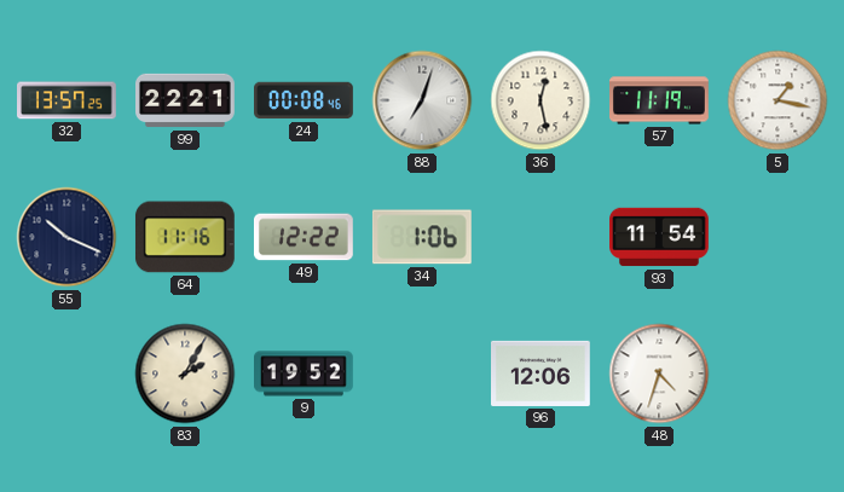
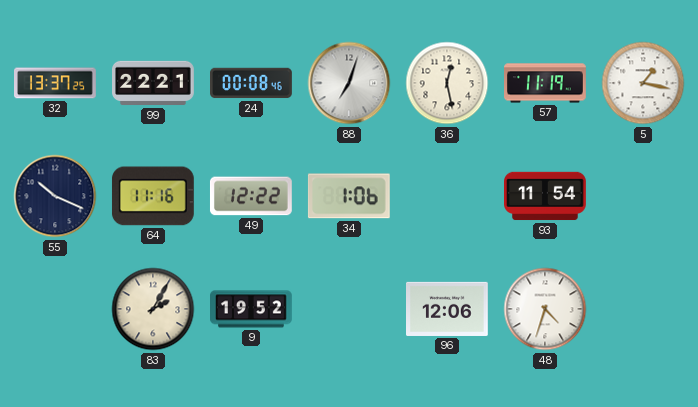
32: 13:57 -> 13:37
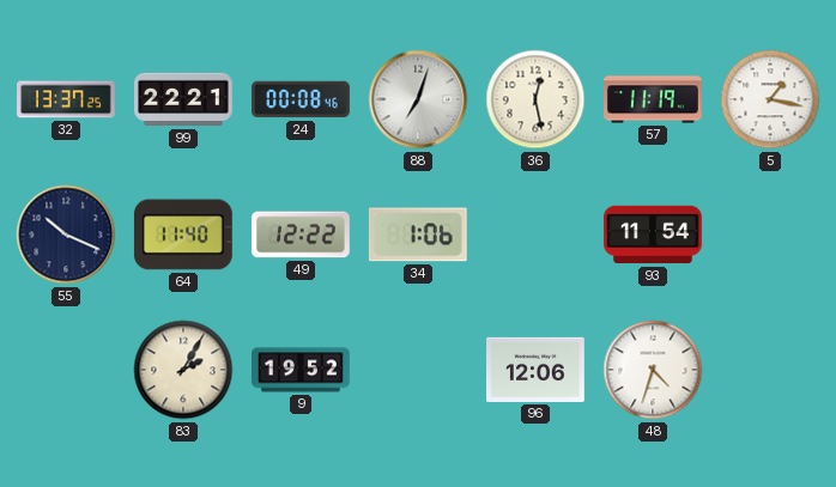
64: 11:16 -> 11:40
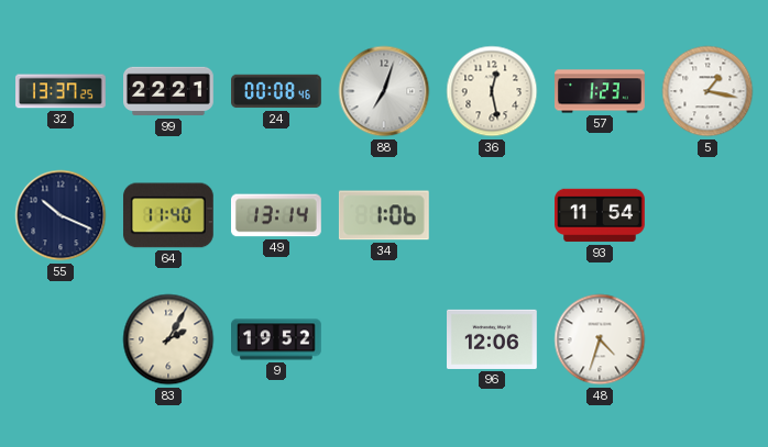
57: 11:19 -> 1:23
49: 12:22 -> 13:14
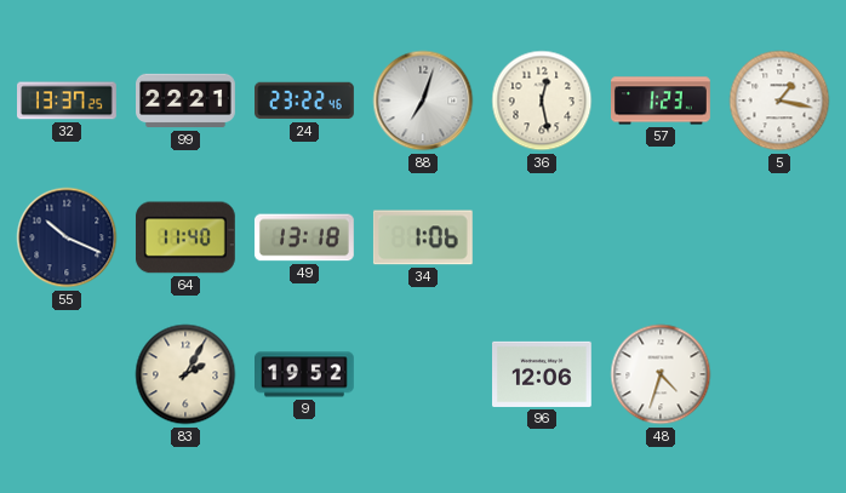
24: 00:08 -> 23:22
49: 13:14 -> 13:18
93: 11:54 -> none
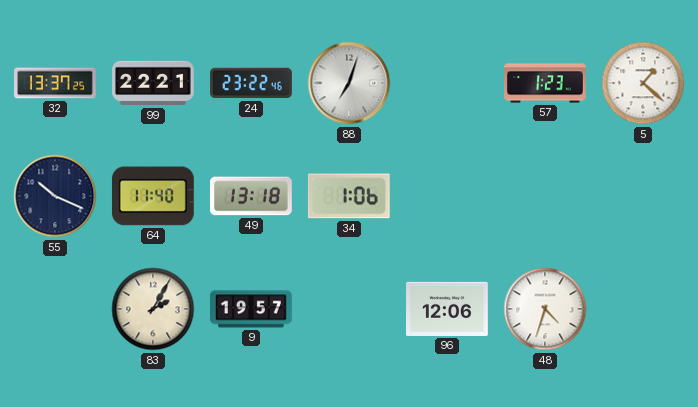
36: 12:28 -> none
5: 1:17 -> 1:22
9: 19:52 -> 19:57
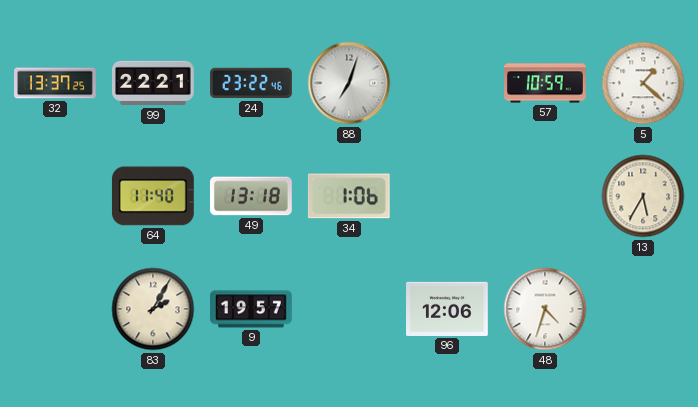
57: 1:23 -> 10:59
55: 10:19 -> none
13: none -> 5:35
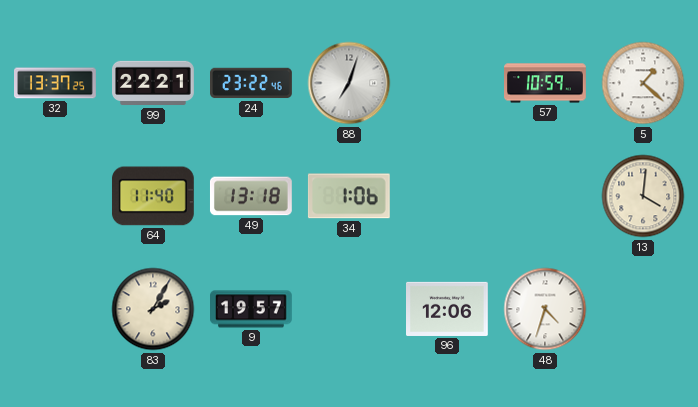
13: 5:35 -> 4:01
